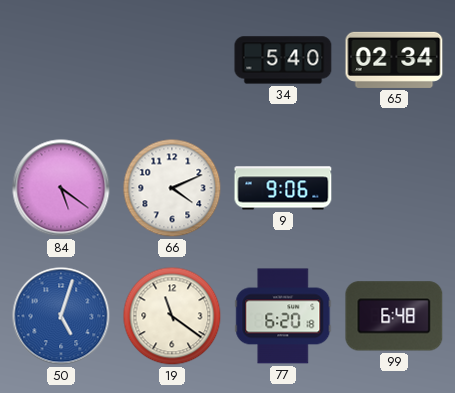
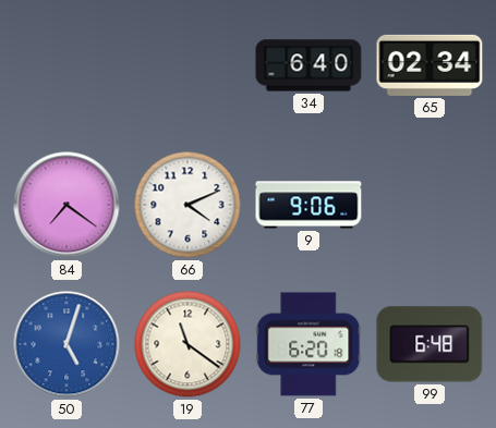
34: 5:40 -> 6:40
84: 5:21 -> 7:21
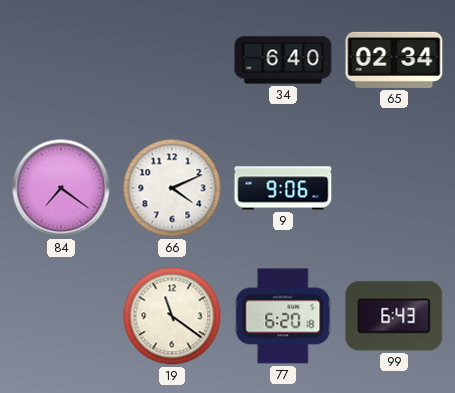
50: 5:03 -> none
99: 6:48 -> 6:43
